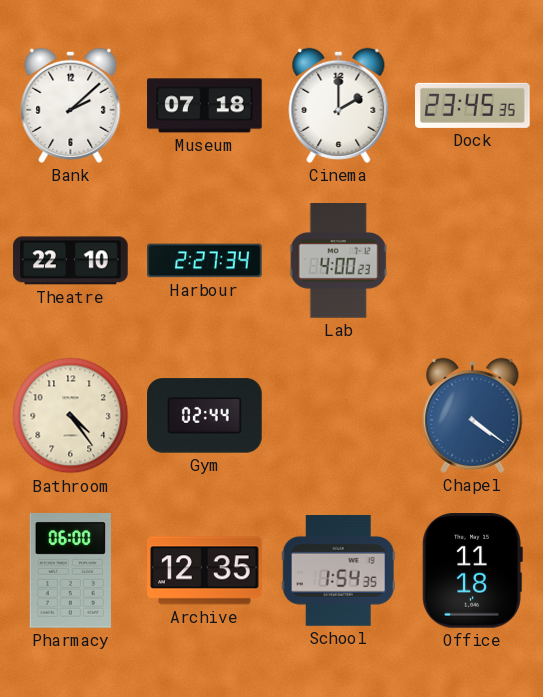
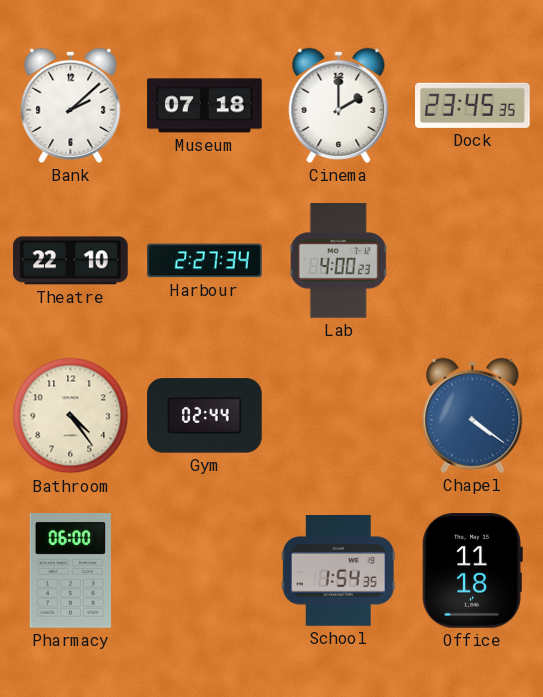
Archive: 12:35 -> none
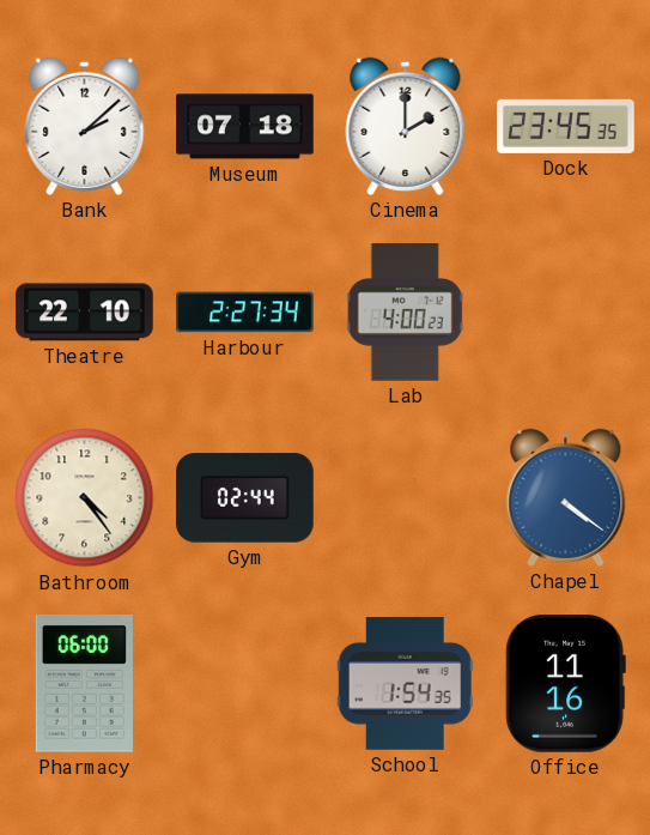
Office: 11:18 -> 11:16
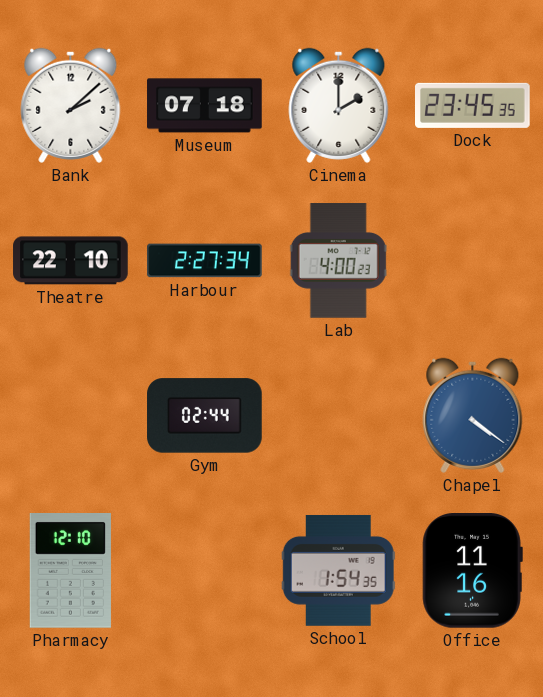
Bathroom: 4:24 -> none
Pharmacy: 06:00 -> 12:10
